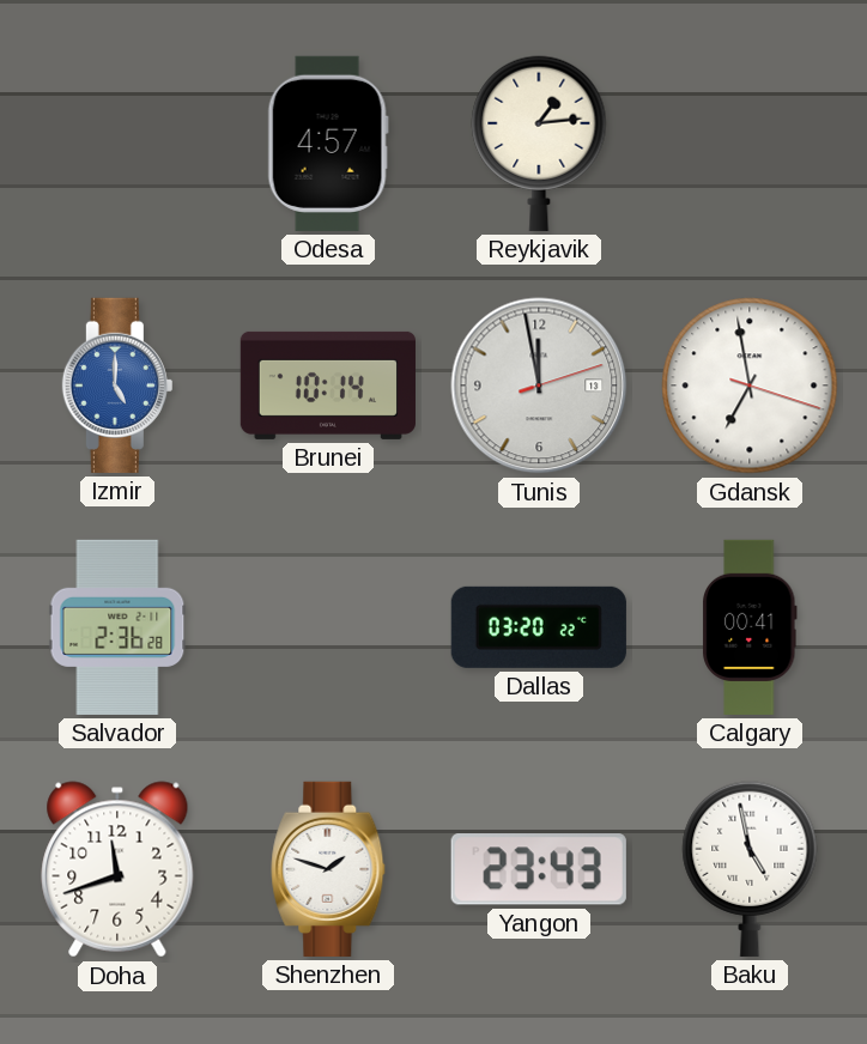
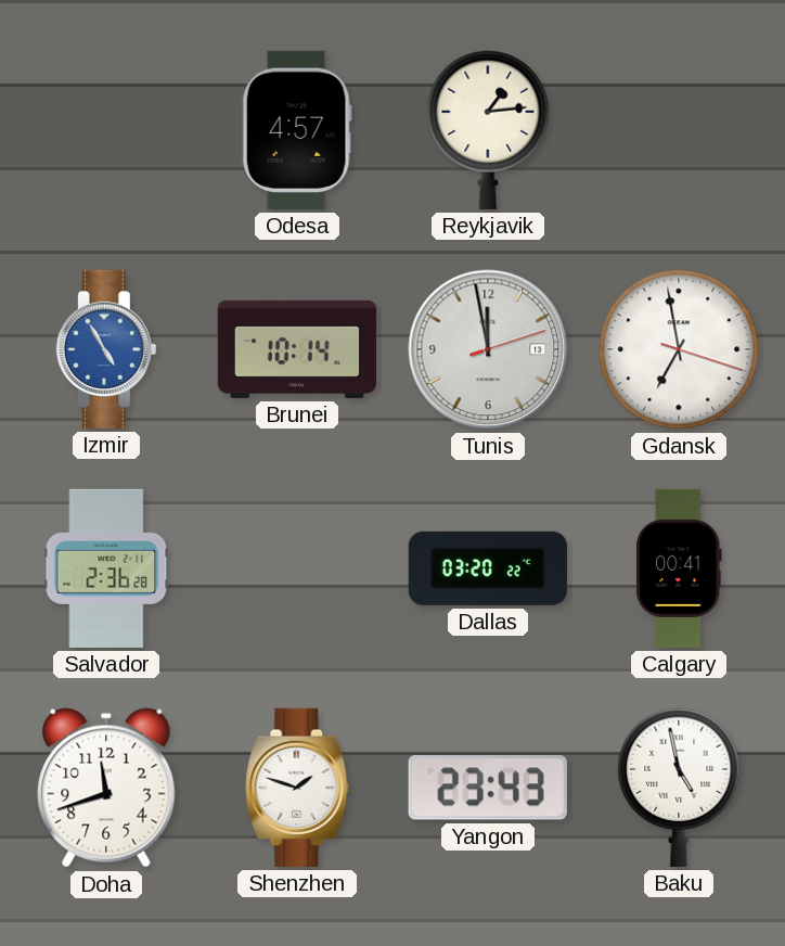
Izmir: 5:00 -> 4:55
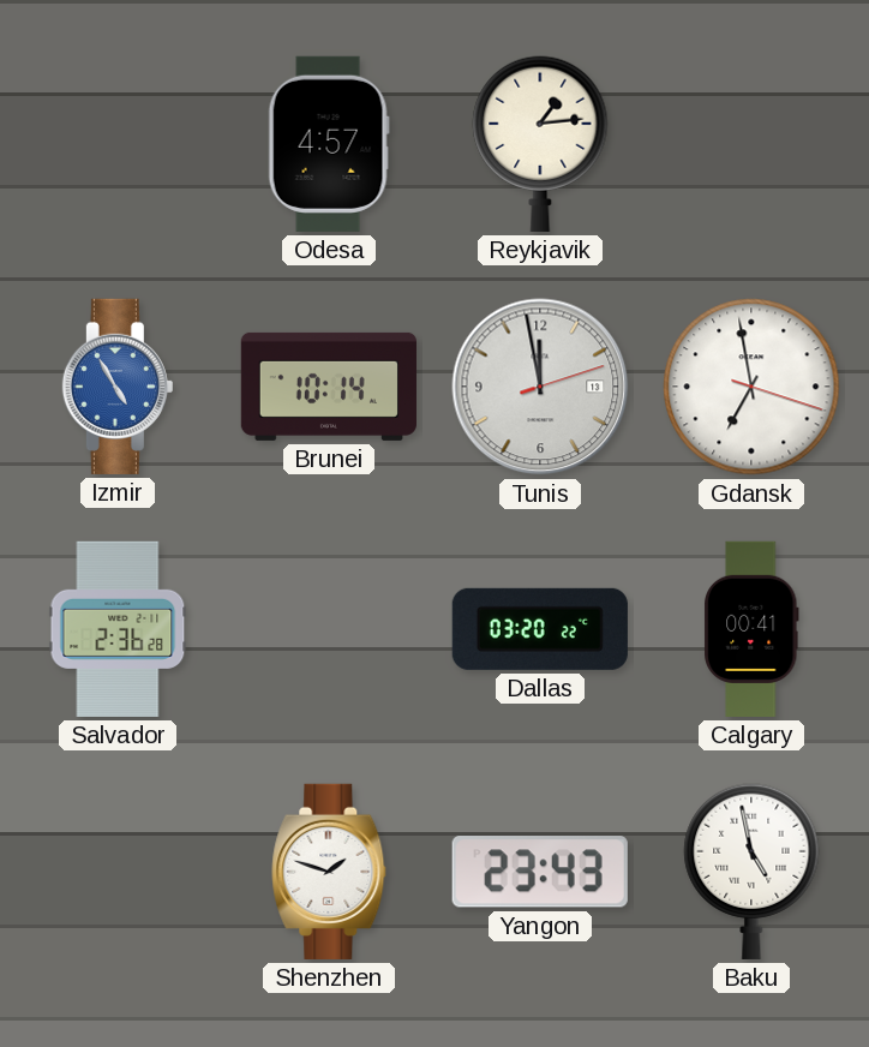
Doha: 11:42 -> none
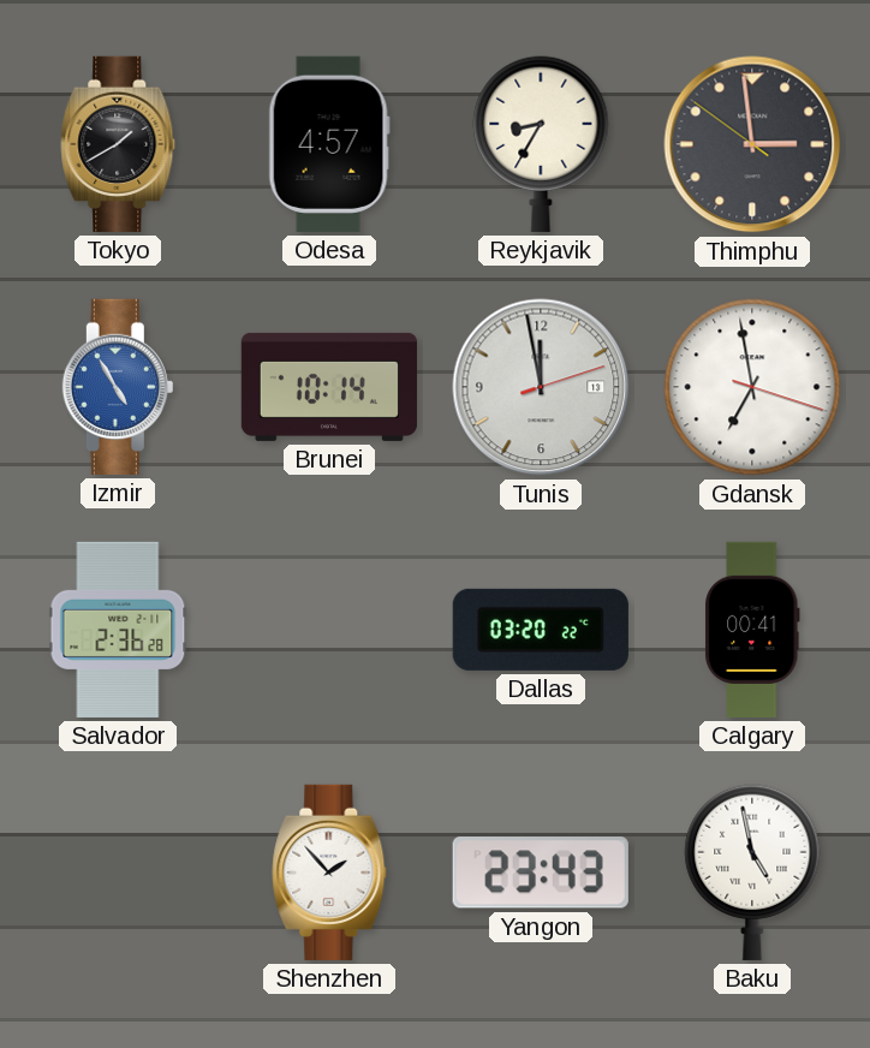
Tokyo: none -> 1:40
Reykjavik: 1:14 -> 8:35
Thimphu: none -> 2:58
Shenzhen: 1:48 -> 1:53
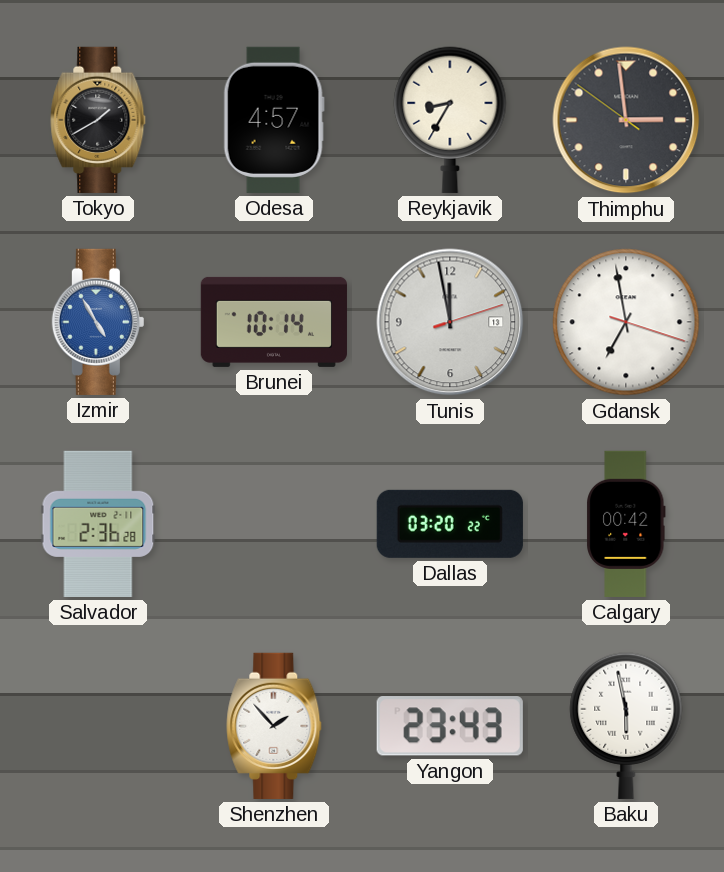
Calgary: 00:41 -> 00:42
Baku: 4:58 -> 5:58
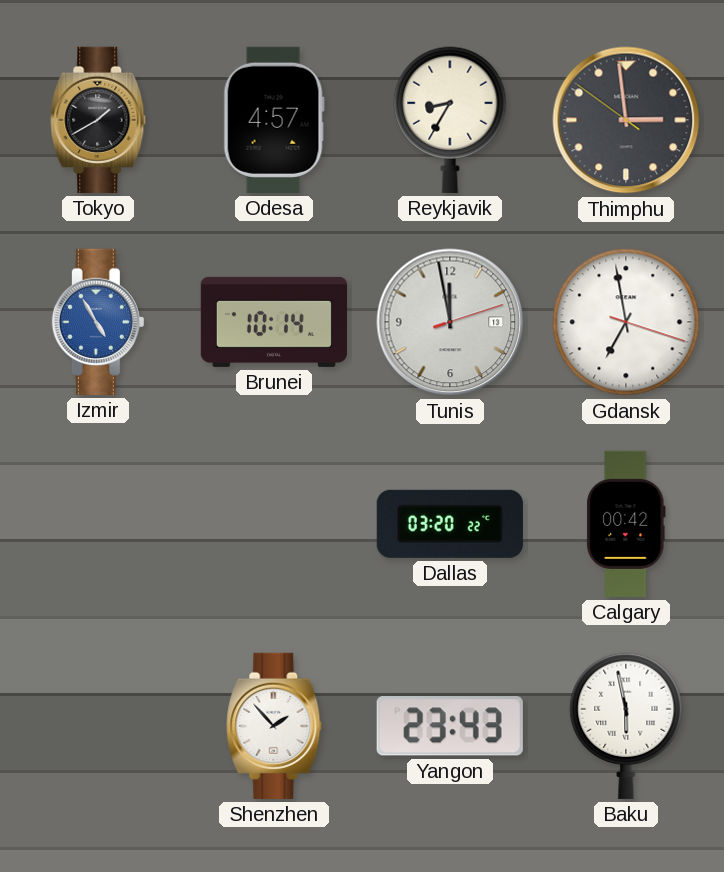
Salvador: 2:36 -> none
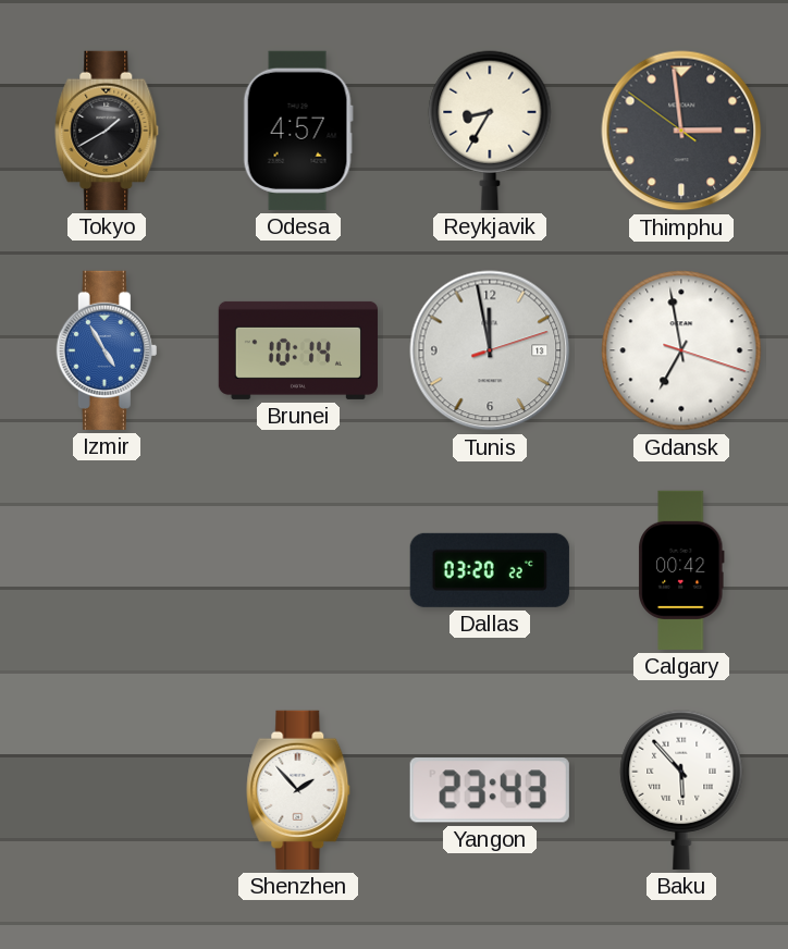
Baku: 5:58 -> 5:53
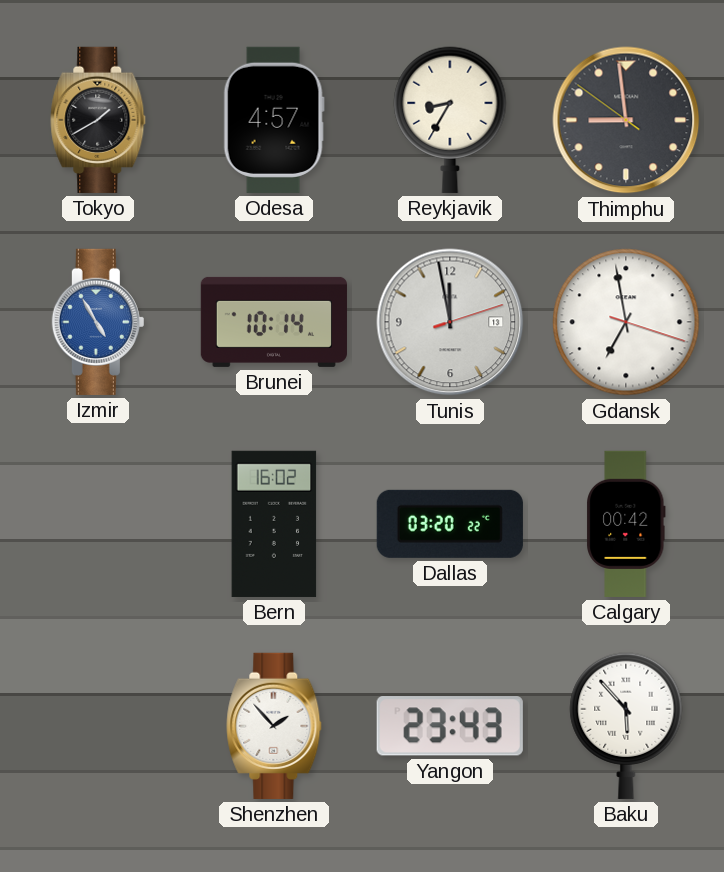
Thimphu: 2:58 -> 8:58
Bern: none -> 16:02
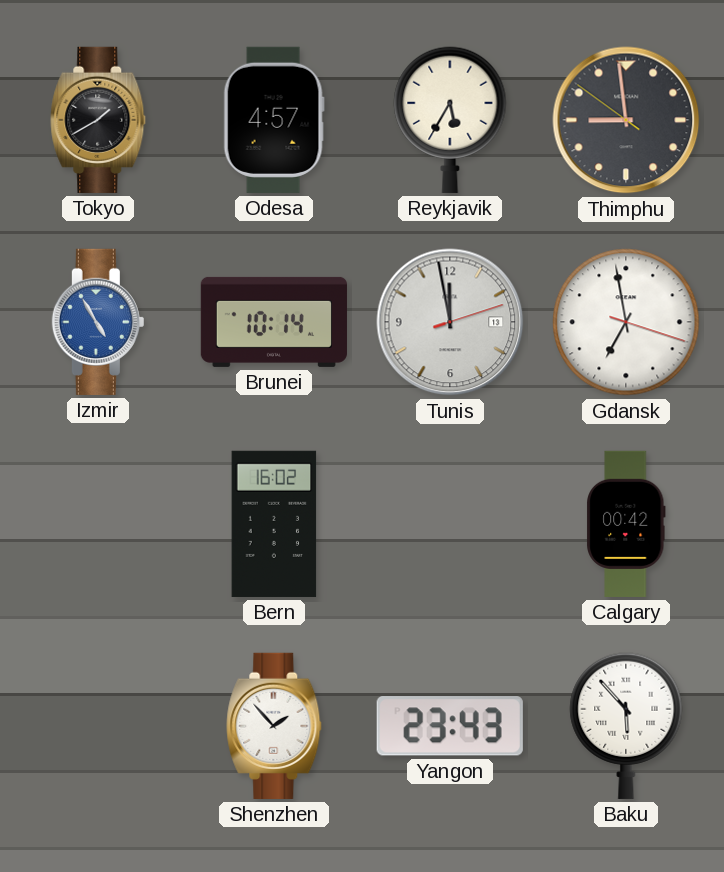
Reykjavik: 8:35 -> 5:35
Dallas: 03:20 -> none
